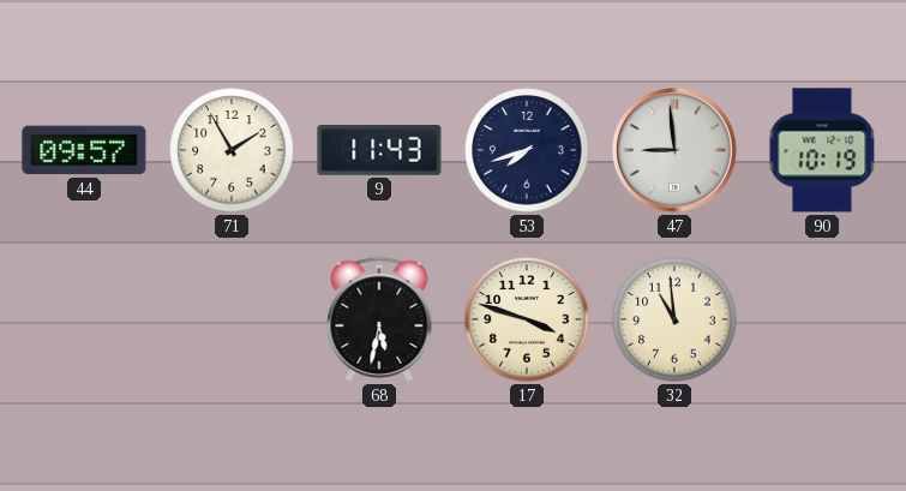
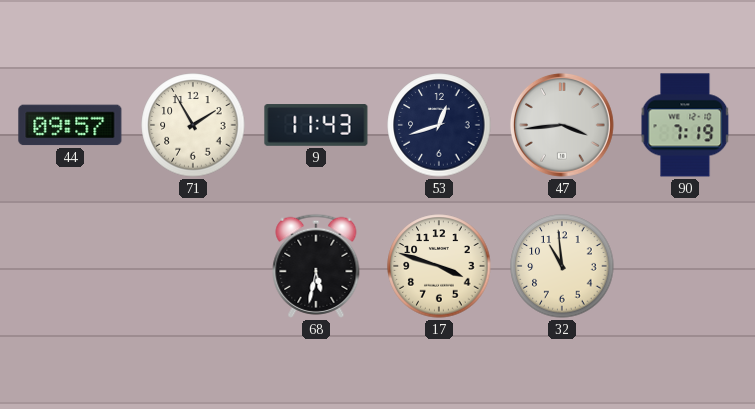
53: 7:42 -> 12:42
47: 8:59 -> 3:44
90: 10:19 -> 7:19
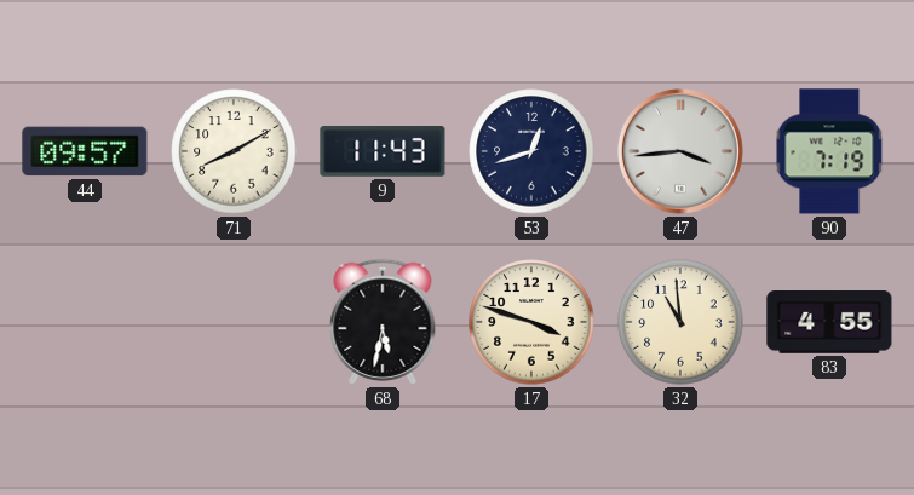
71: 1:55 -> 8:10
83: none -> 4:55
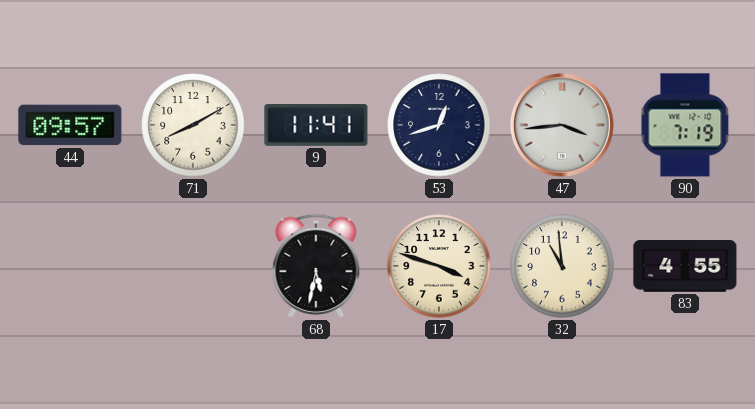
9: 11:43 -> 11:41
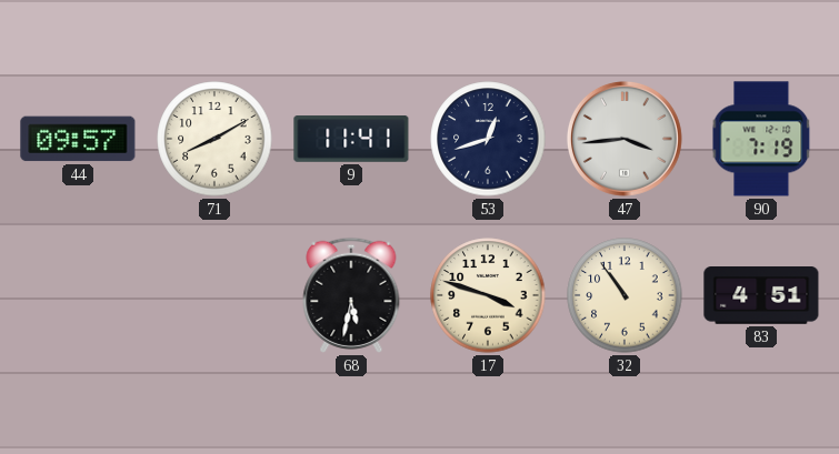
32: 10:59 -> 10:54
83: 4:55 -> 4:51
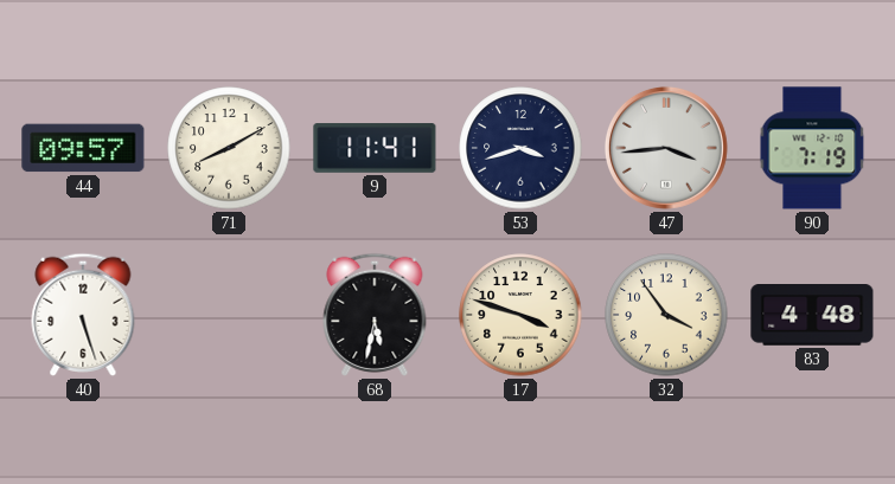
53: 12:42 -> 3:42
40: none -> 5:27
32: 10:54 -> 3:54
83: 4:51 -> 4:48
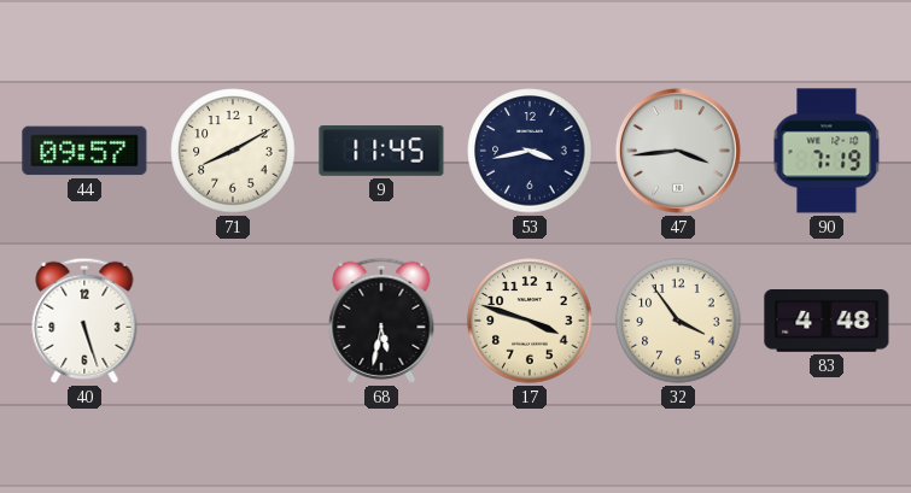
9: 11:41 -> 11:45
53: 3:42 -> 3:43
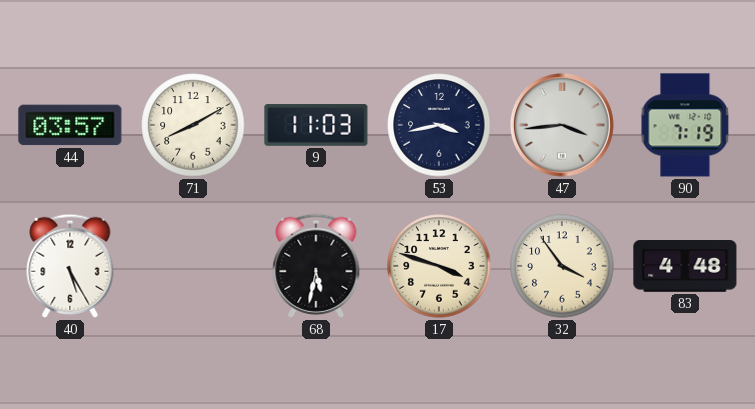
44: 09:57 -> 03:57
9: 11:45 -> 11:03
40: 5:27 -> 5:25
